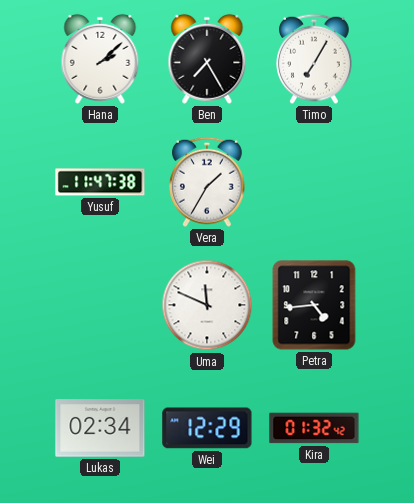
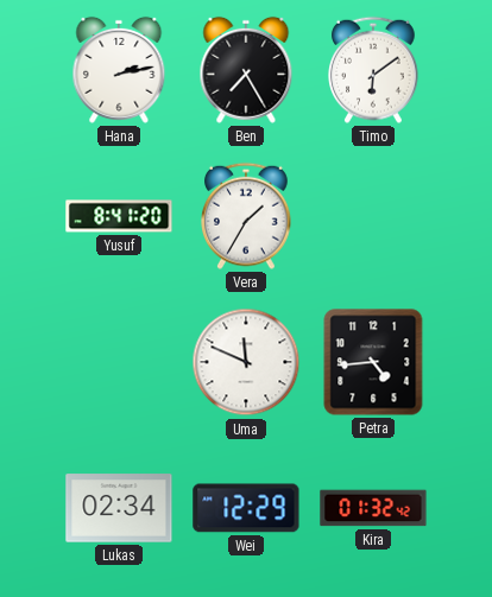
Hana: 2:08 -> 2:13
Timo: 7:05 -> 6:09
Yusuf: 11:47 -> 8:41
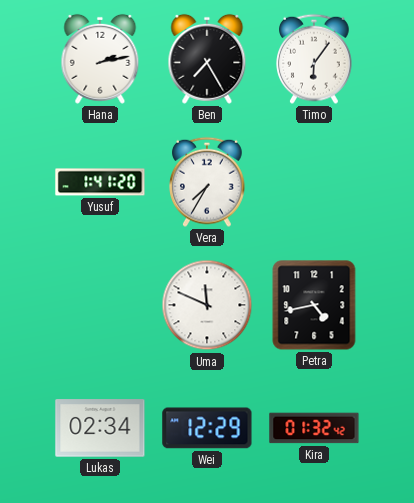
Timo: 6:09 -> 6:06
Yusuf: 8:41 -> 1:41
Vera: 1:35 -> 7:35
Petra: 4:44 -> 4:43
